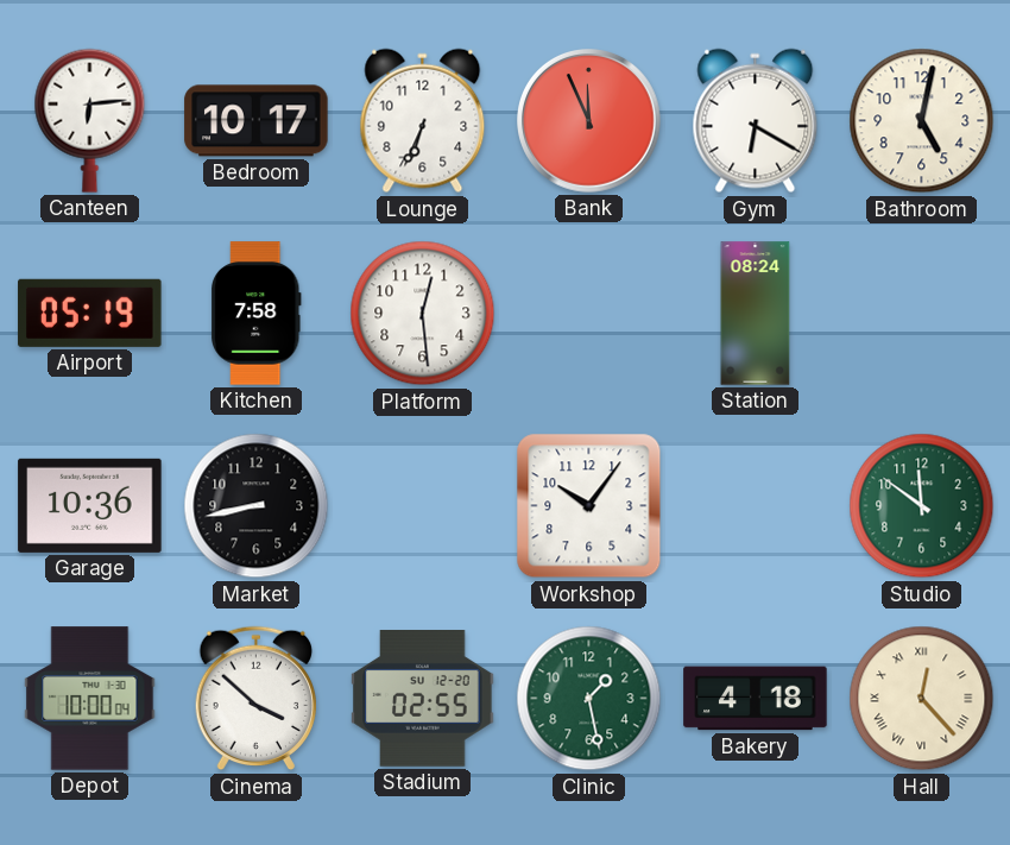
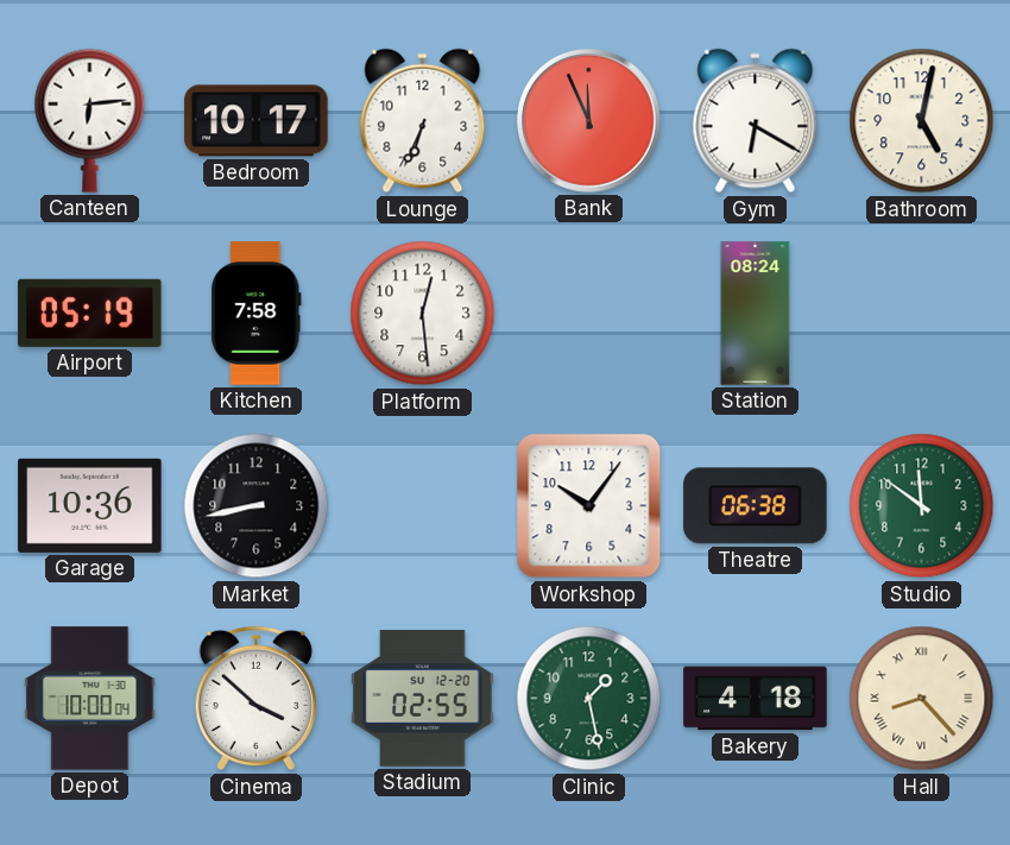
Theatre: none -> 06:38
Hall: 12:23 -> 8:23
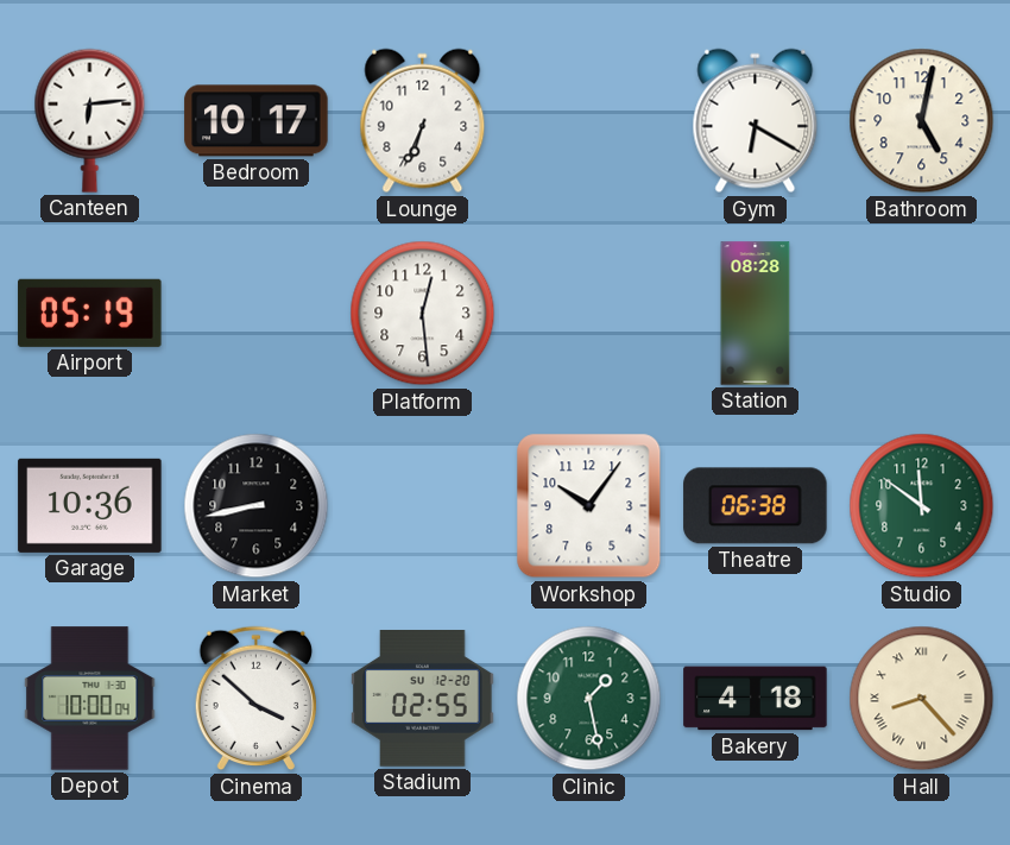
Bank: 11:56 -> none
Kitchen: 7:58 -> none
Station: 08:24 -> 08:28
